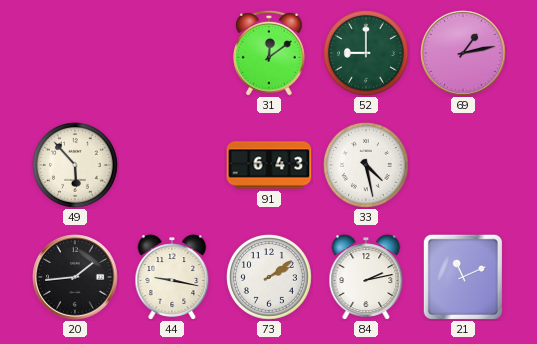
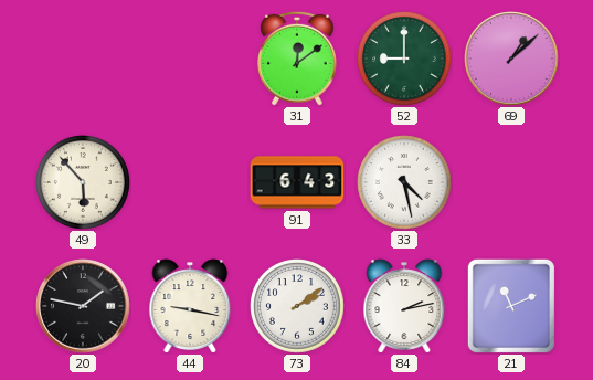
69: 1:13 -> 1:08
20: 1:44 -> 1:47
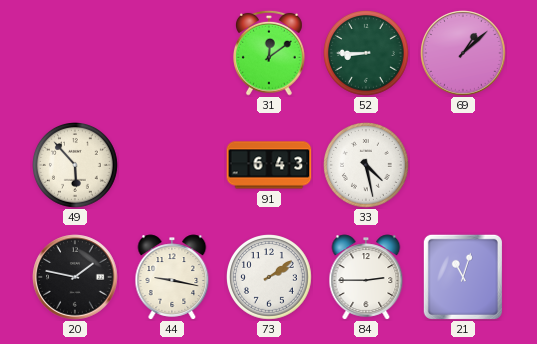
52: 9:00 -> 8:45
84: 2:13 -> 2:45
21: 11:11 -> 11:03
